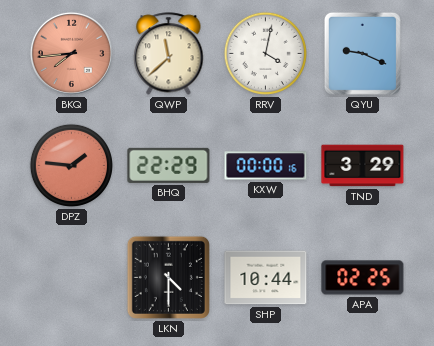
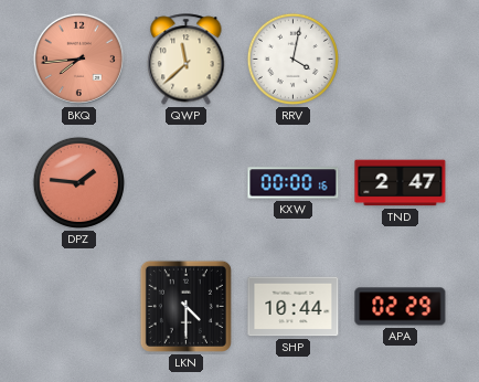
QYU: 9:19 -> none
BHQ: 22:29 -> none
TND: 3:29 -> 2:47
APA: 02:25 -> 02:29
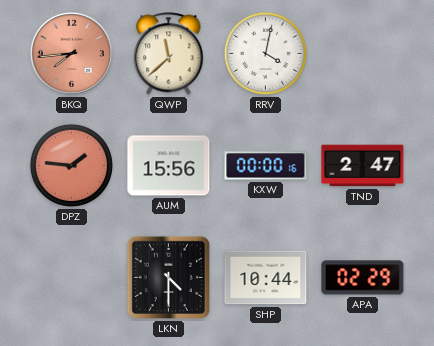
AUM: none -> 15:56
